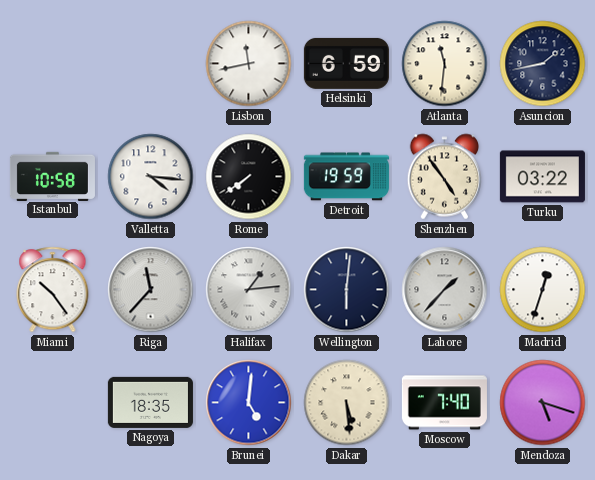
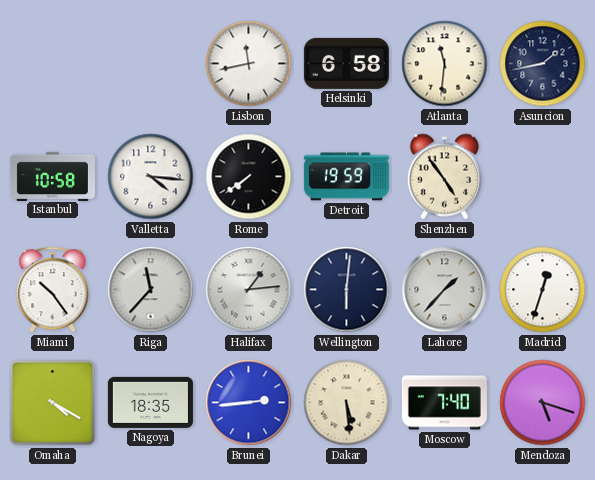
Helsinki: 6:59 -> 6:58
Turku: 03:22 -> none
Omaha: none -> 4:20
Brunei: 5:01 -> 2:44
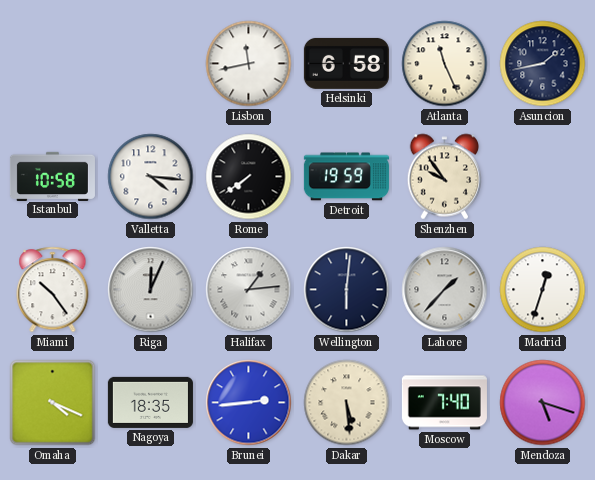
Atlanta: 11:31 -> 11:26
Shenzhen: 4:54 -> 9:54
Riga: 11:37 -> 12:04
Omaha: 4:20 -> 4:19
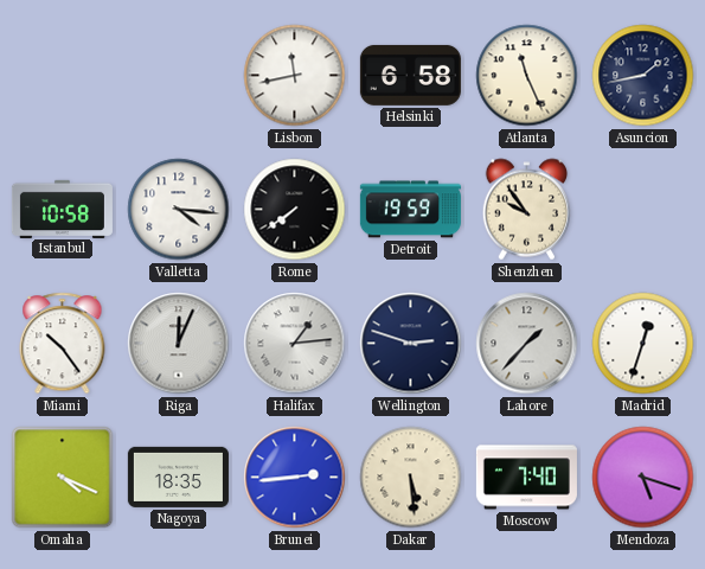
Wellington: 6:01 -> 2:48
